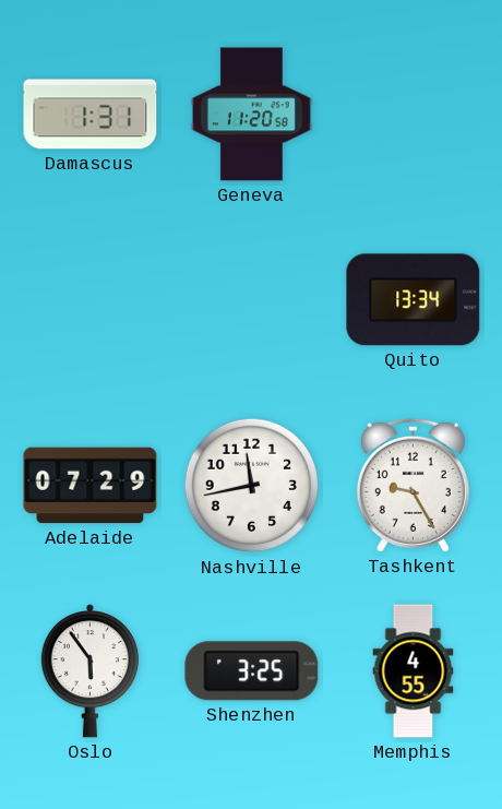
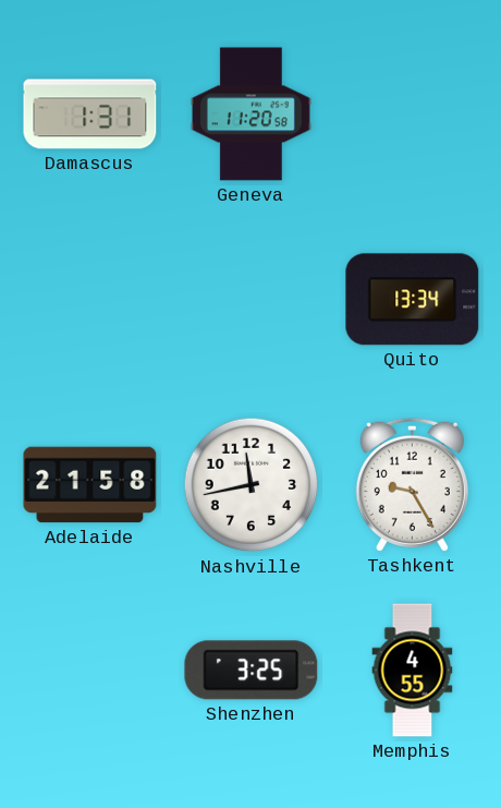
Adelaide: 07:29 -> 21:58
Oslo: 5:54 -> none
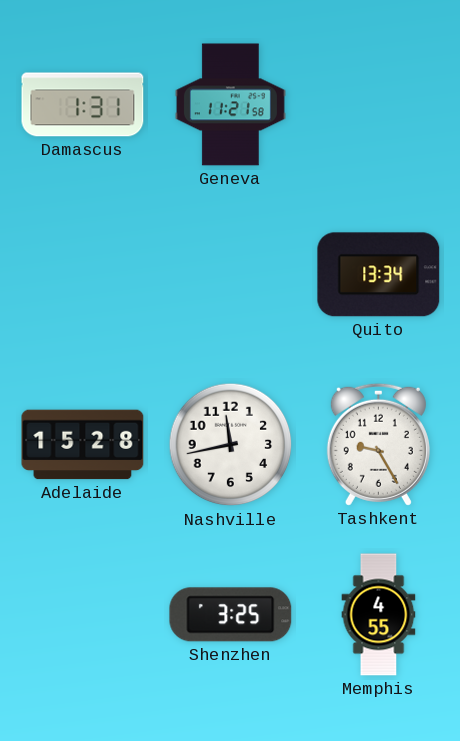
Geneva: 11:20 -> 11:21
Adelaide: 21:58 -> 15:28
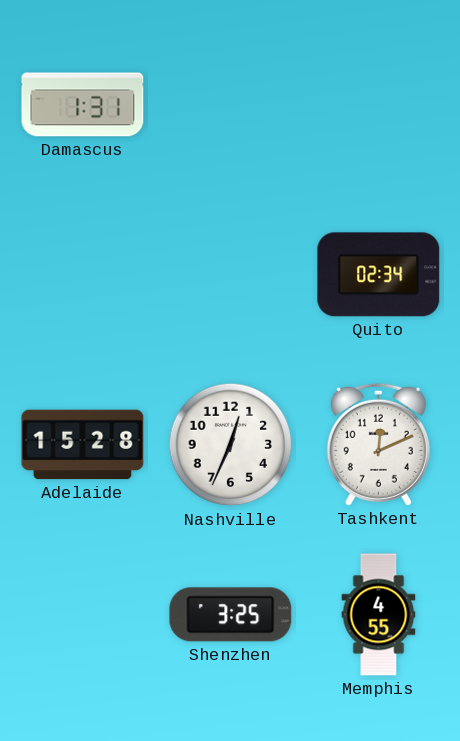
Geneva: 11:21 -> none
Quito: 13:34 -> 02:34
Nashville: 11:43 -> 12:34
Tashkent: 9:25 -> 12:11
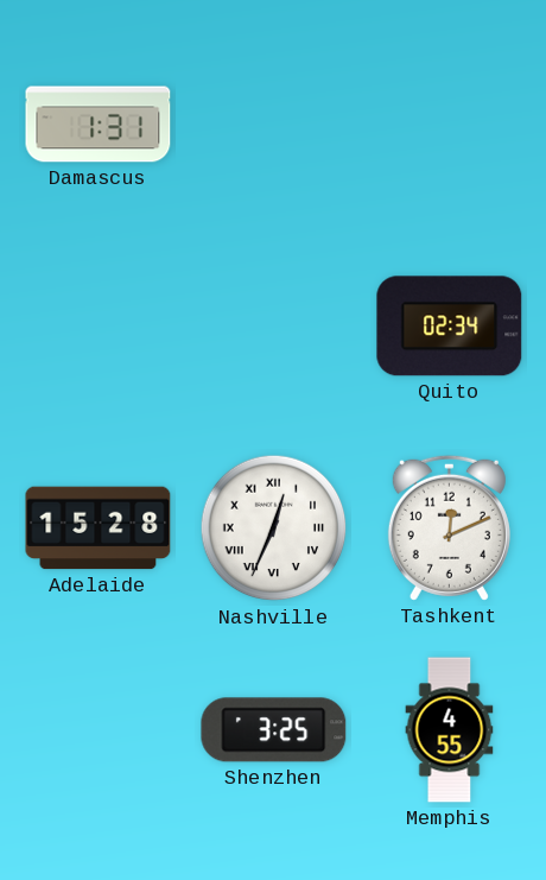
Nashville numerals: Arabic -> Roman
